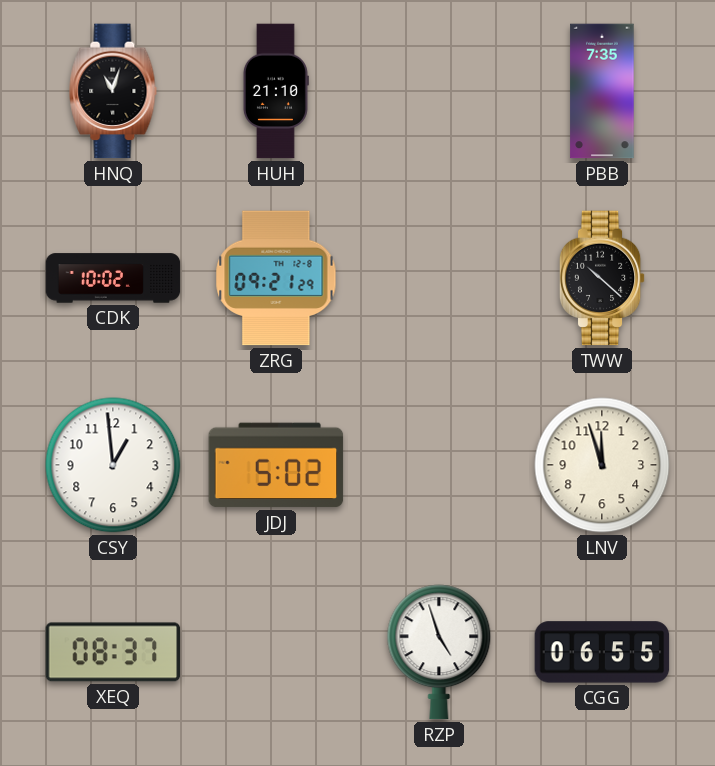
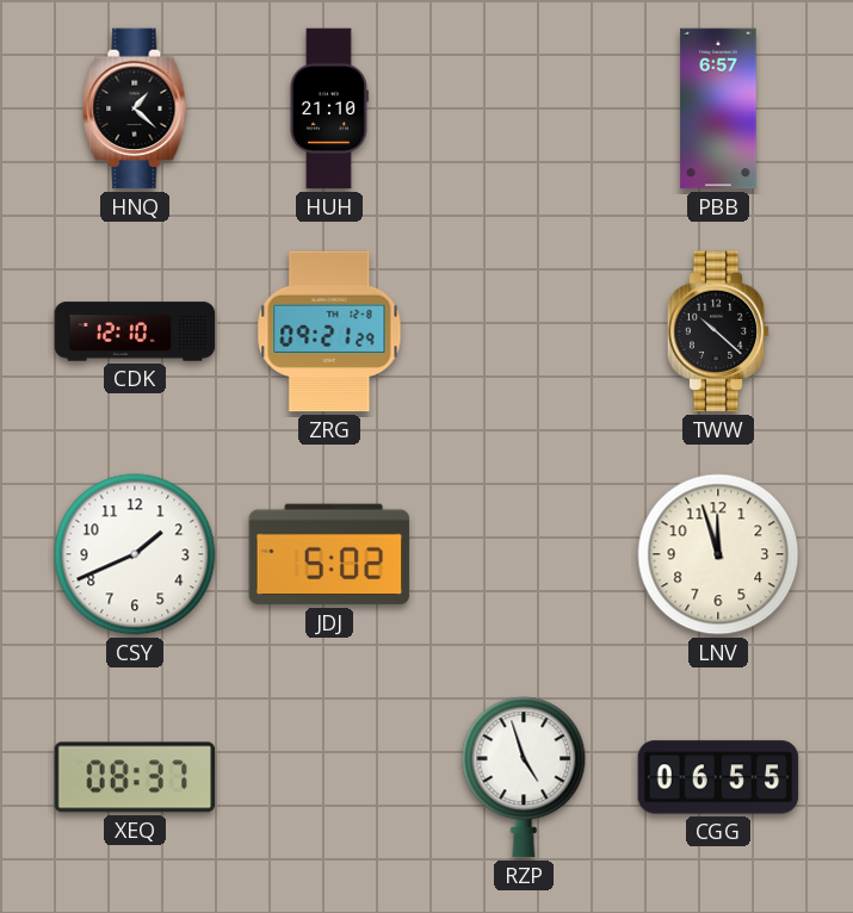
HNQ: 11:03 -> 1:22
PBB: 7:35 -> 6:57
CDK: 10:02 -> 12:10
CSY: 12:59 -> 1:41
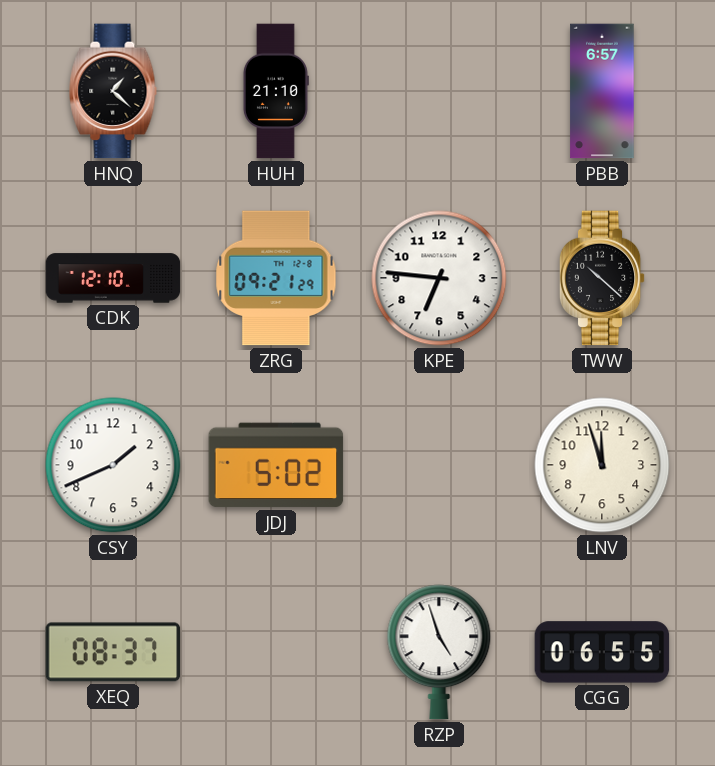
KPE: none -> 6:46
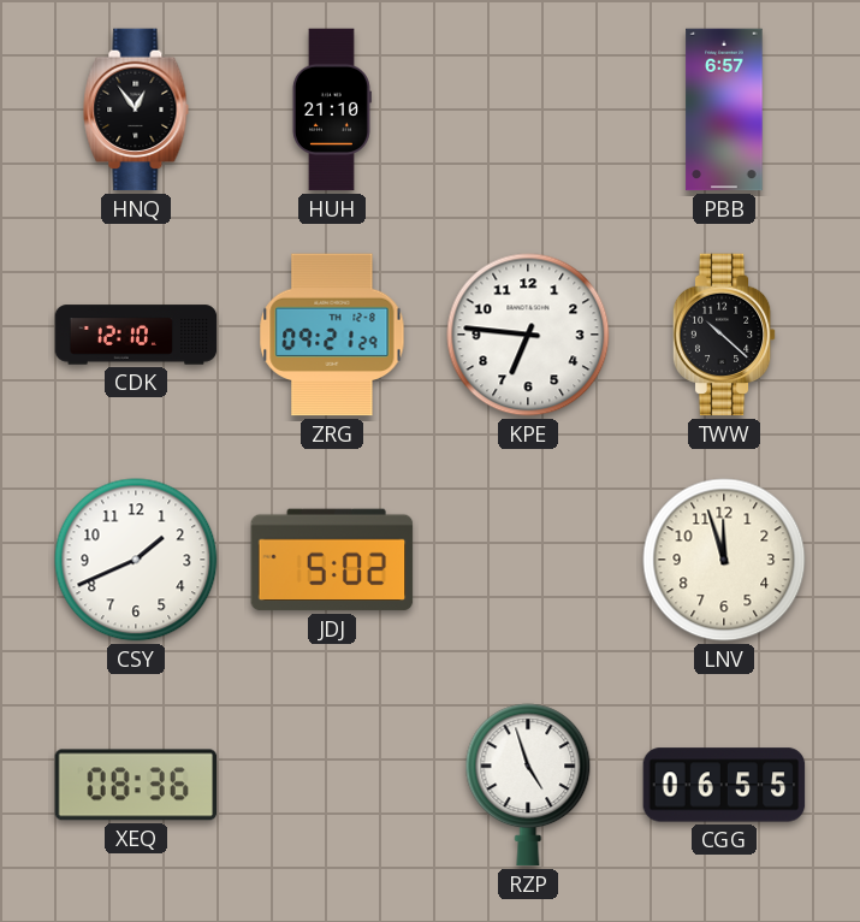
HNQ: 1:22 -> 12:54
XEQ: 08:37 -> 08:36
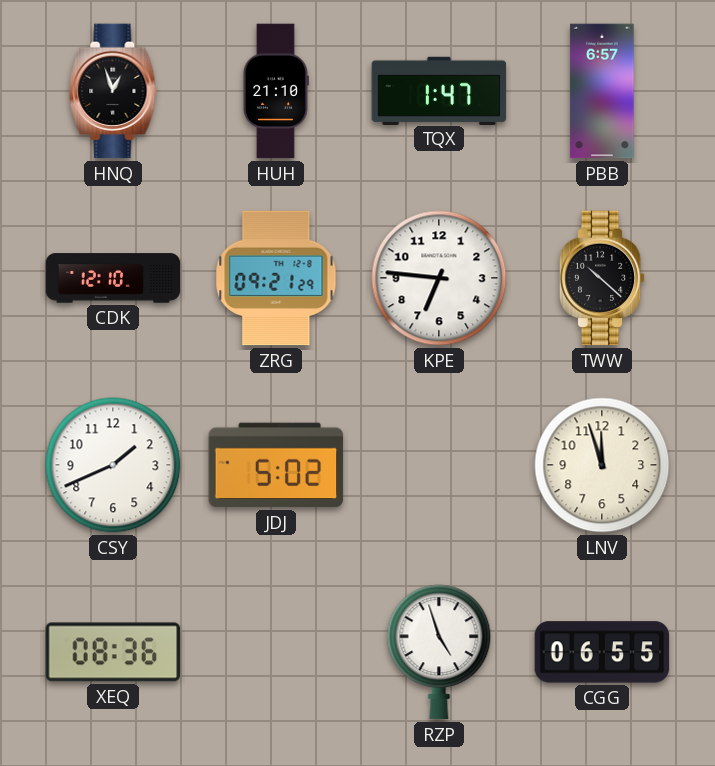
HNQ: 12:54 -> 12:57
TQX: none -> 1:47
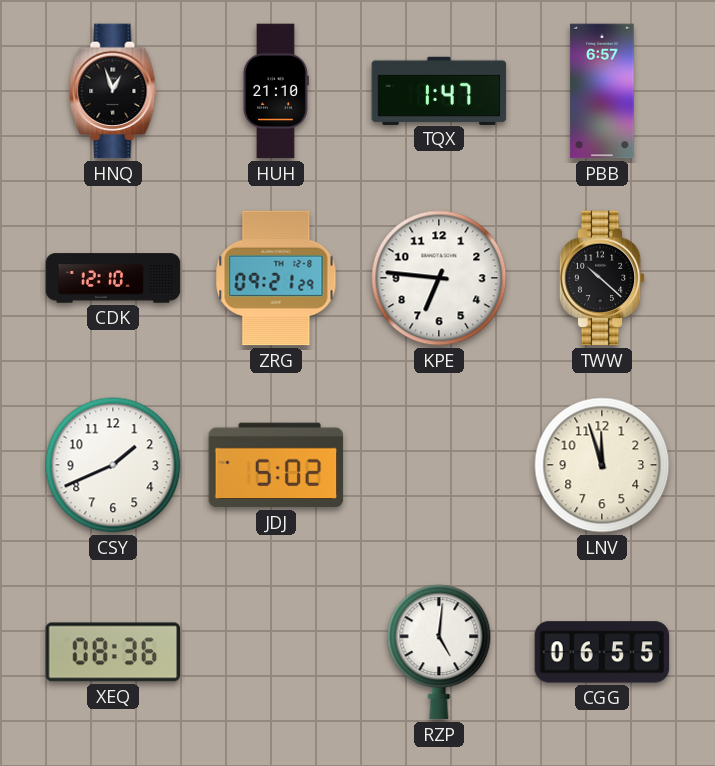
RZP: 4:57 -> 5:01
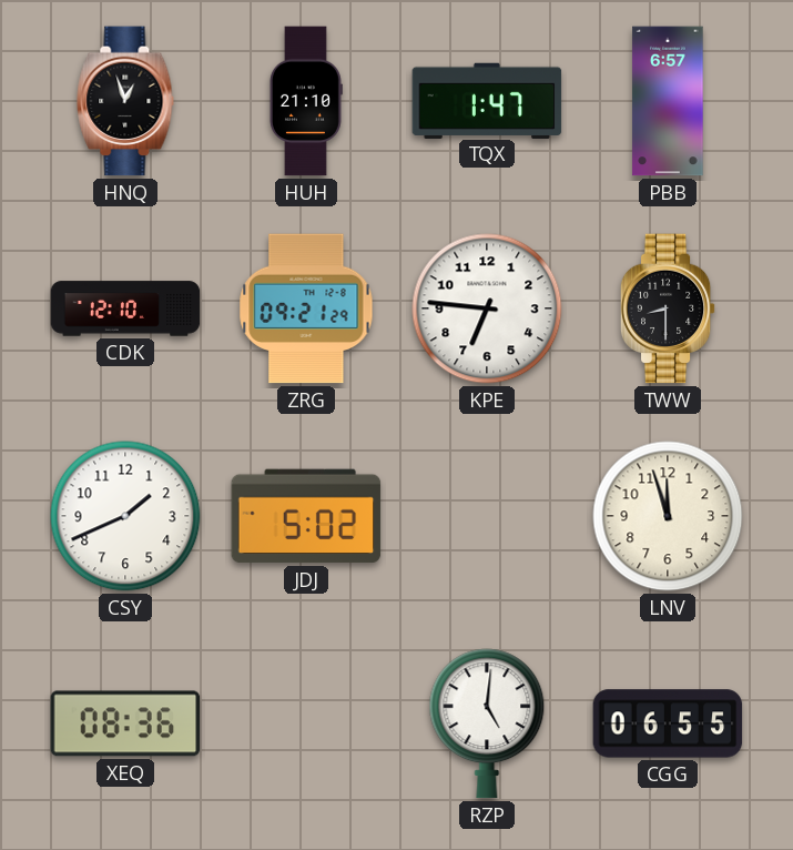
TWW: 10:22 -> 8:30
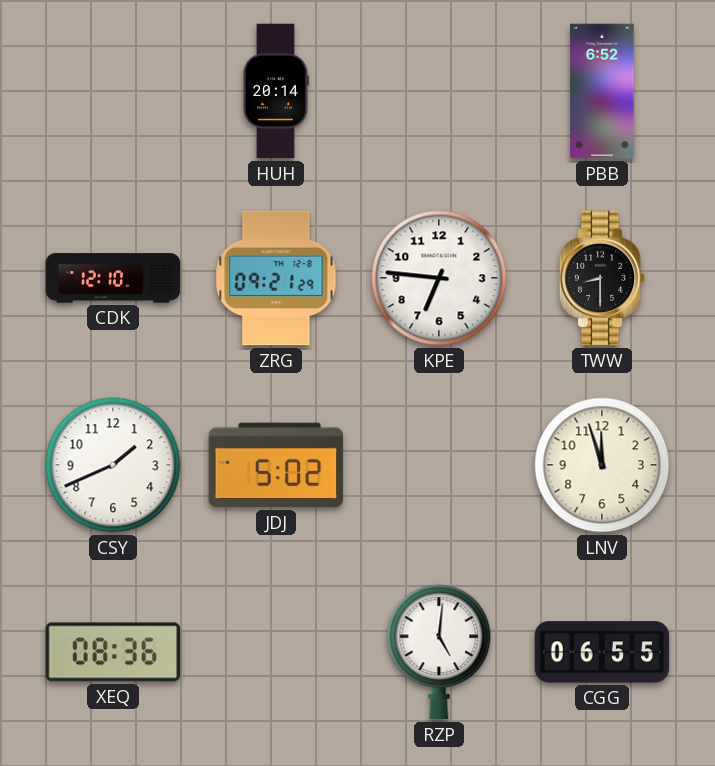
HNQ: 12:57 -> none
HUH: 21:10 -> 20:14
TQX: 1:47 -> none
PBB: 6:57 -> 6:52
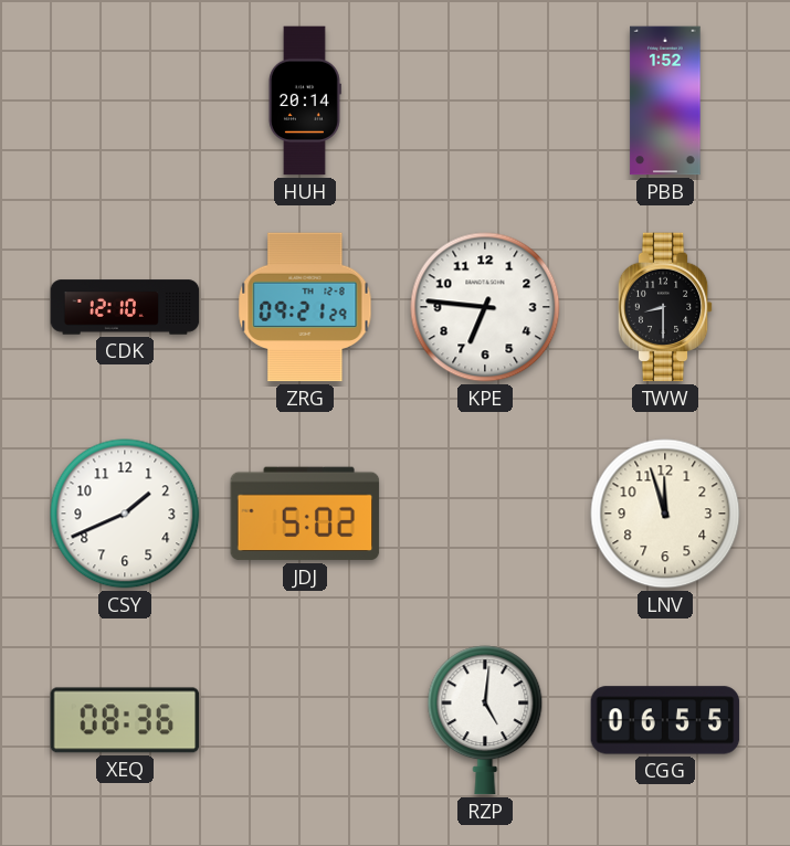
PBB: 6:52 -> 1:52
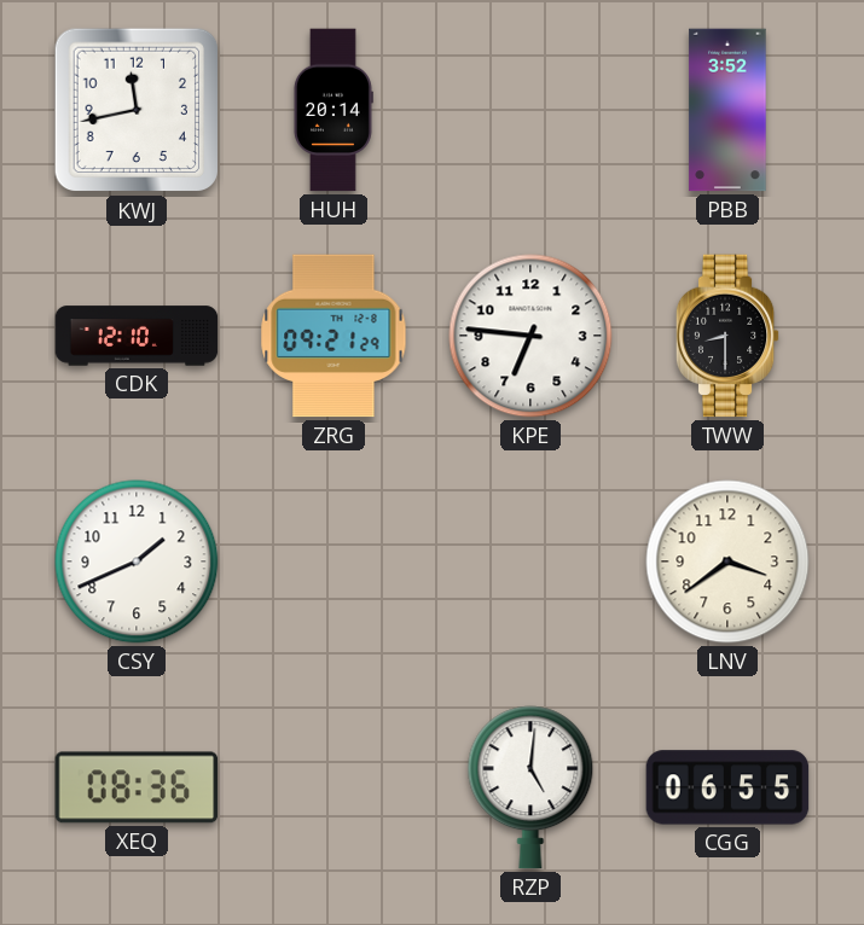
KWJ: none -> 11:43
PBB: 1:52 -> 3:52
JDJ: 5:02 -> none
LNV: 11:57 -> 3:39
